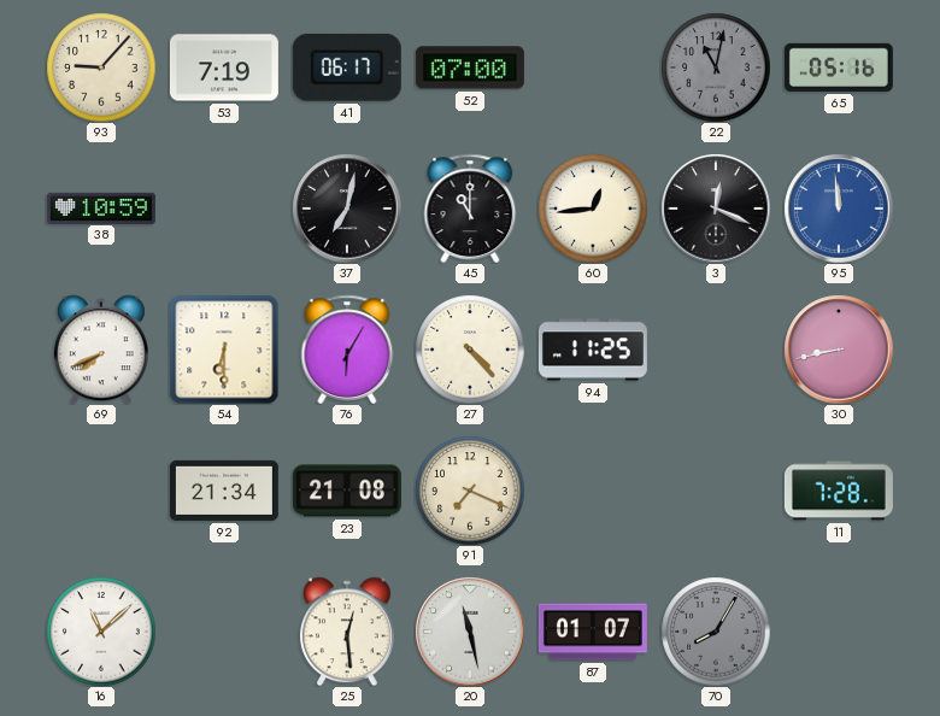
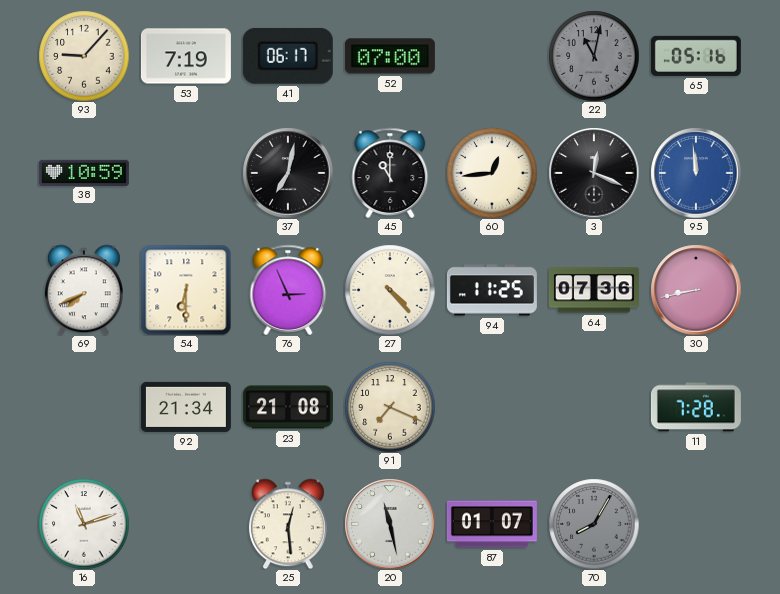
76: 6:05 -> 2:56
64: none -> 07:36
16: 11:08 -> 11:12
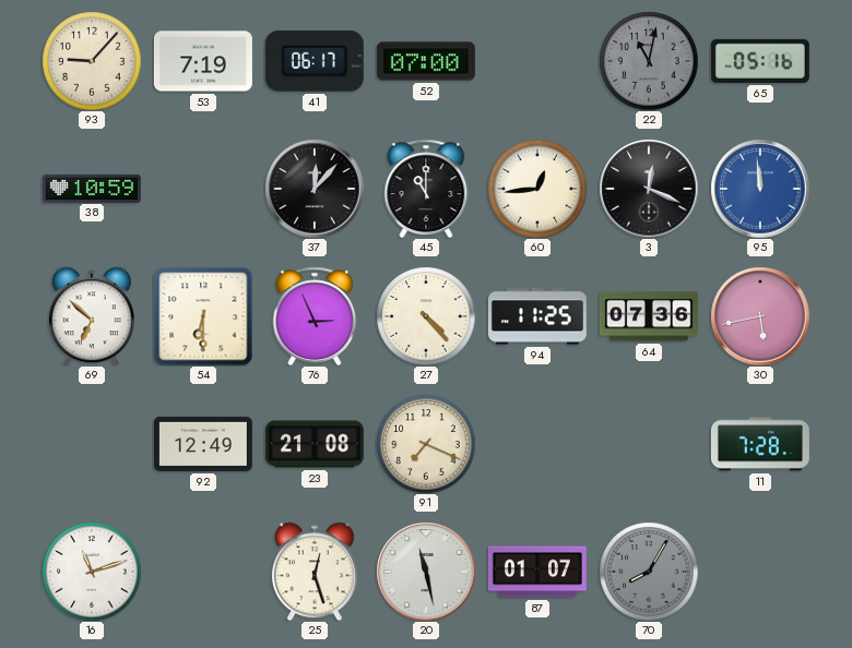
37: 7:02 -> 12:07
69: 7:41 -> 6:52
30: 8:43 -> 5:43
92: 21:34 -> 12:49
25: 12:29 -> 12:27
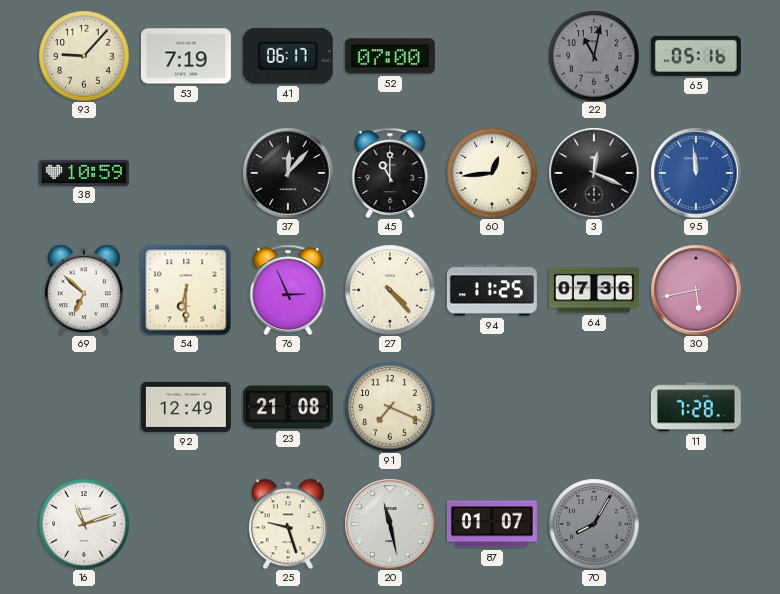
25: 12:27 -> 9:27
